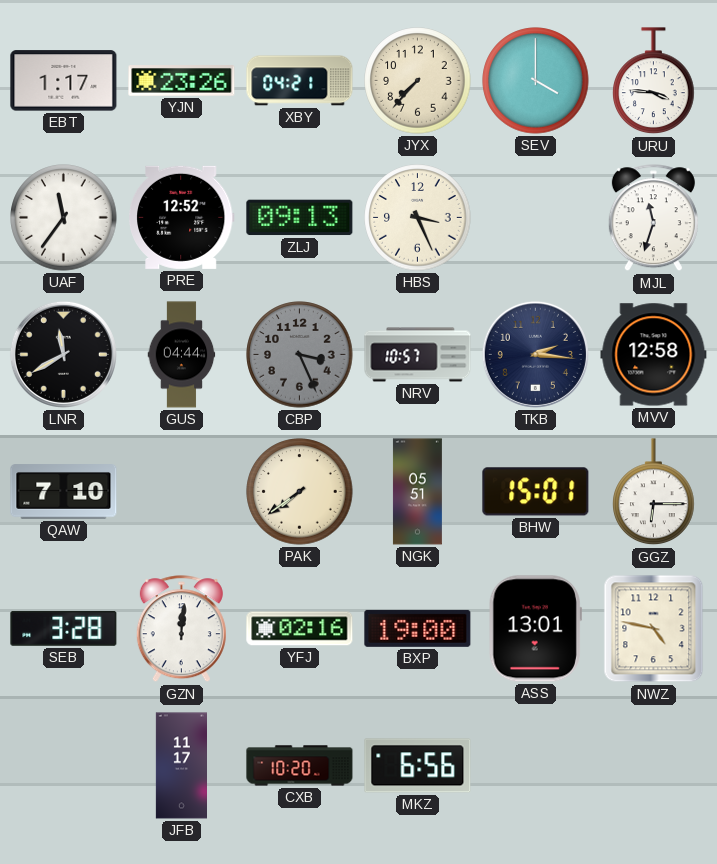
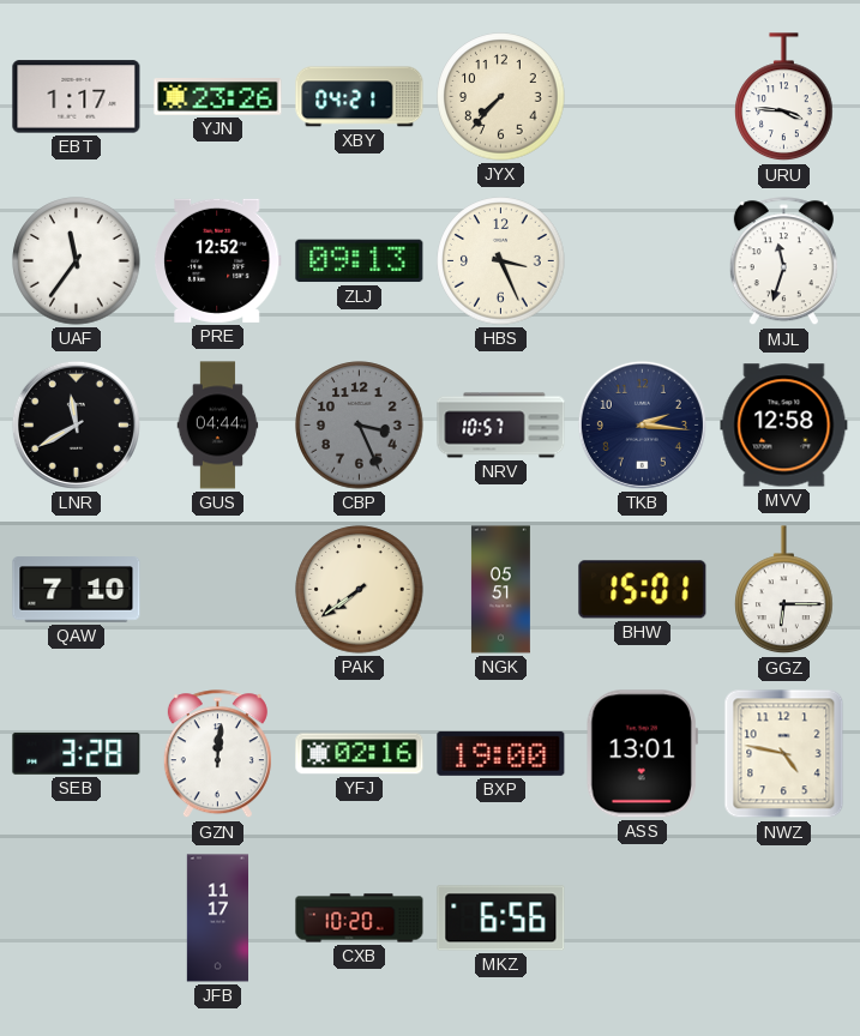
SEV: 4:00 -> none
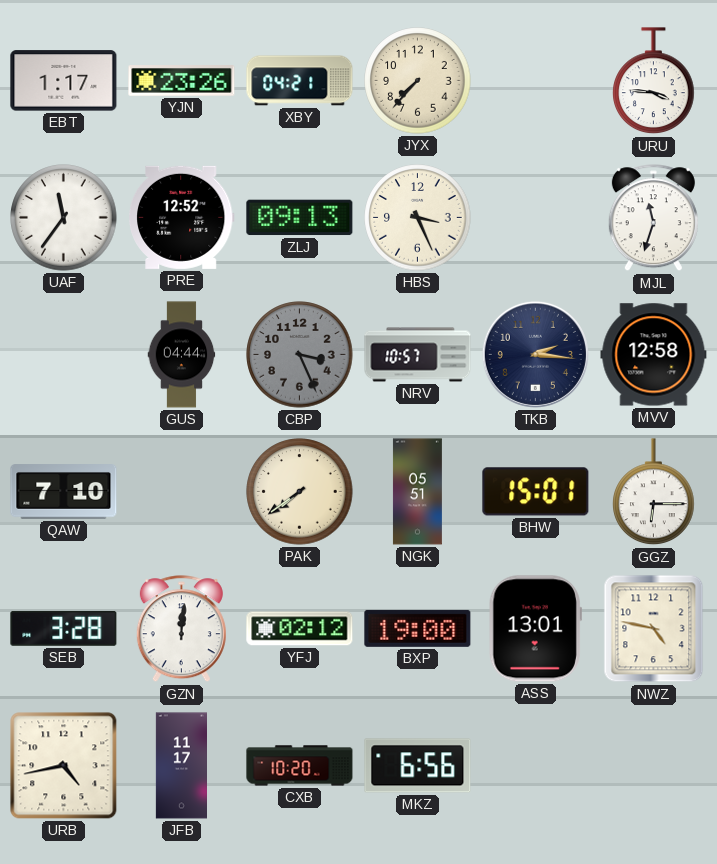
LNR: 11:40 -> none
YFJ: 02:16 -> 02:12
URB: none -> 4:43
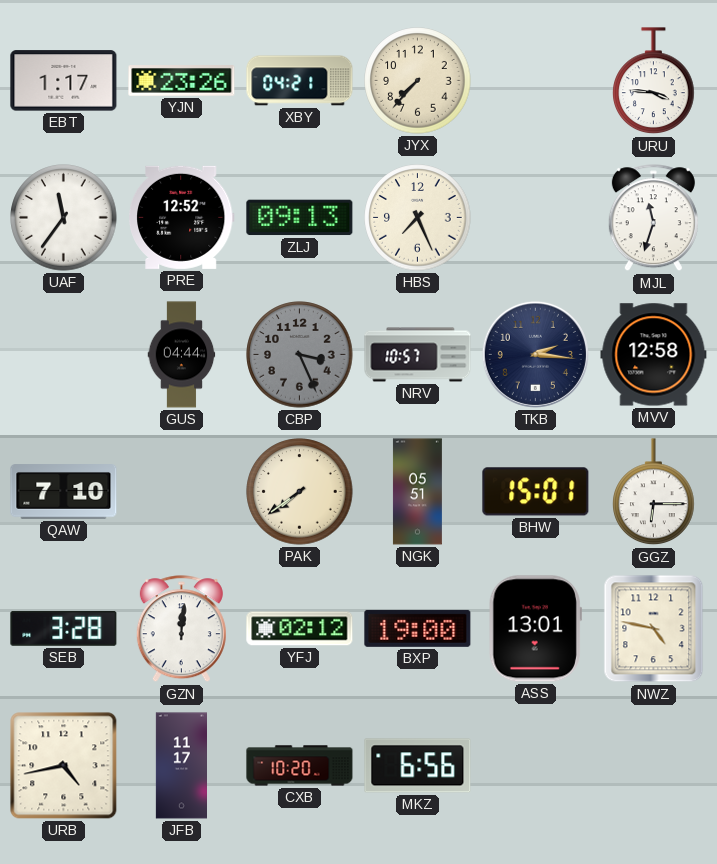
HBS: 3:26 -> 7:26
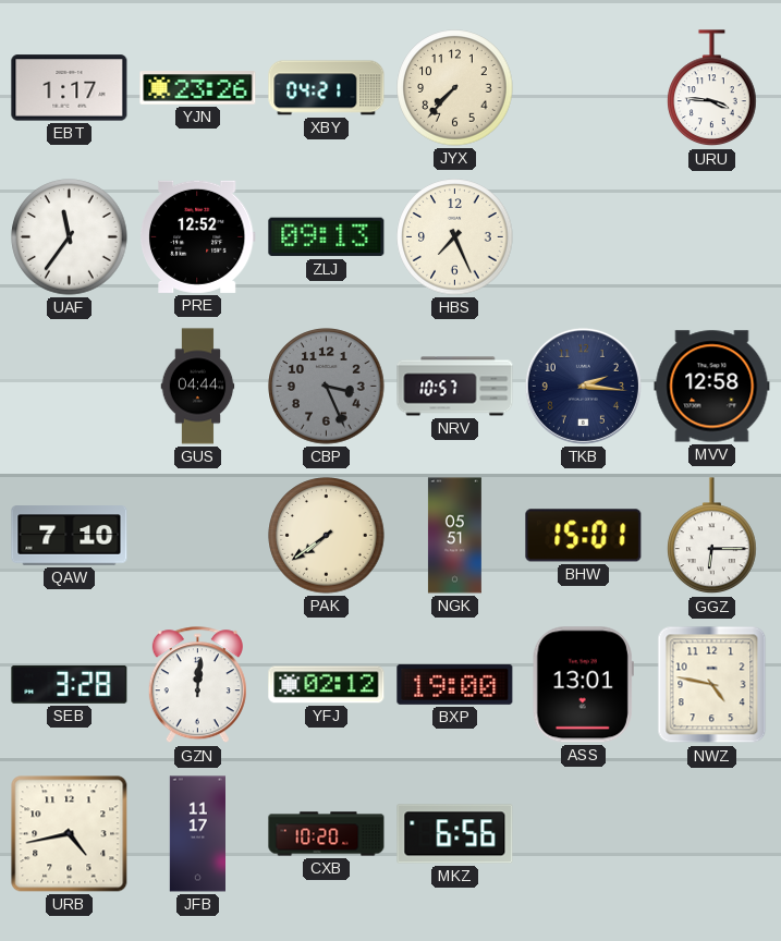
MJL: 11:33 -> none
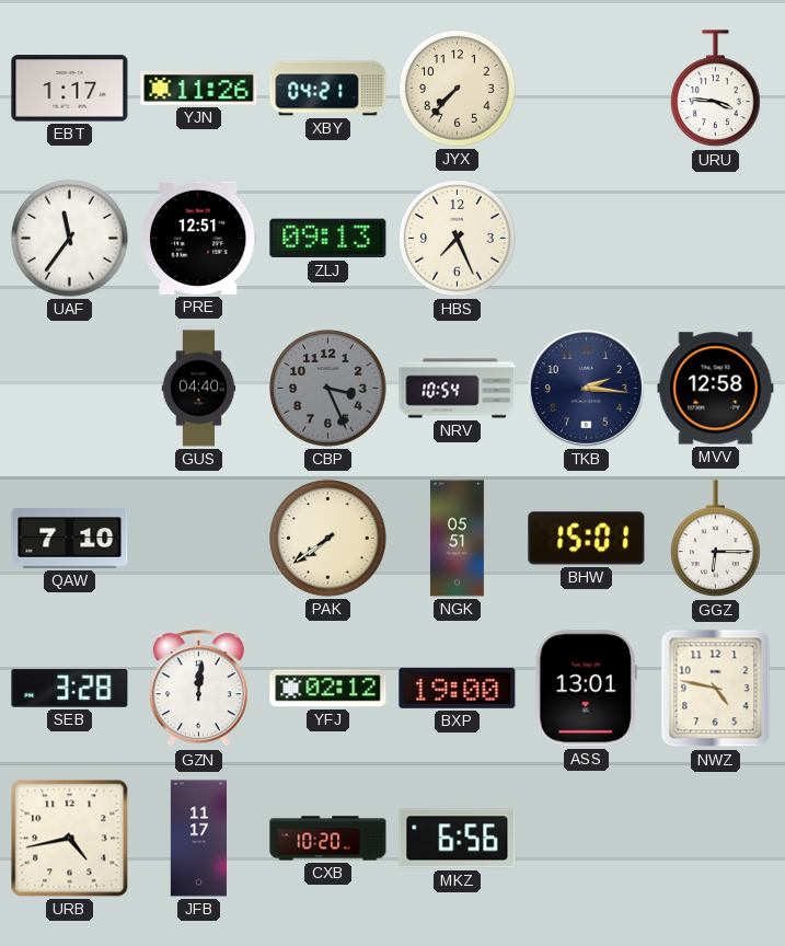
YJN: 23:26 -> 11:26
PRE: 12:52 -> 12:51
GUS: 04:44 -> 04:40
NRV: 10:57 -> 10:54
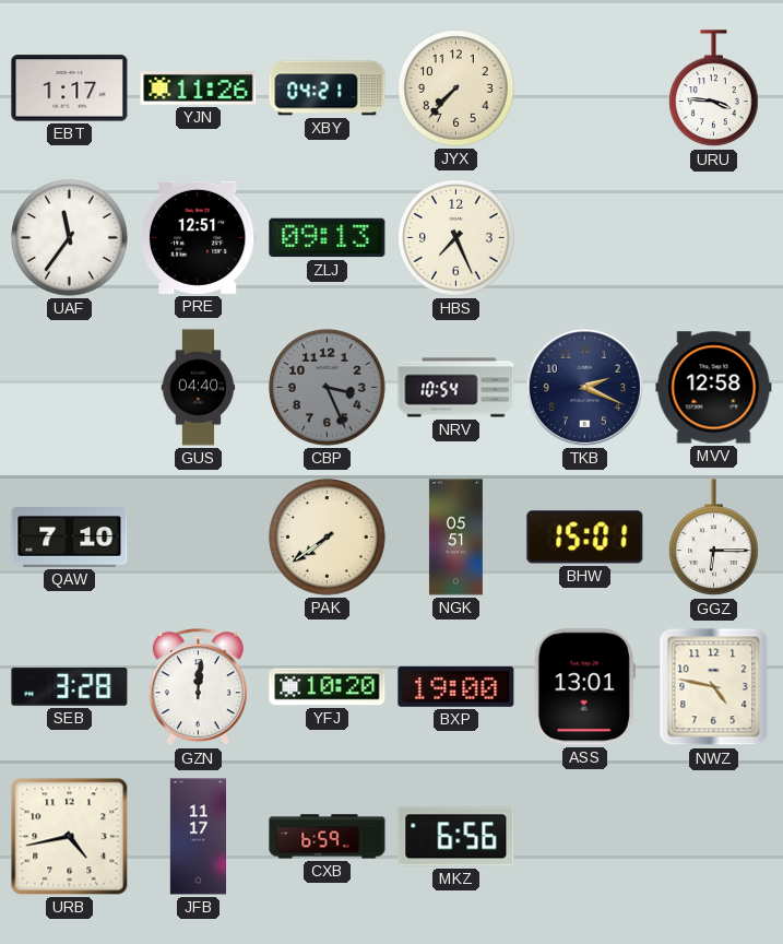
TKB: 2:16 -> 2:19
YFJ: 02:12 -> 10:20
CXB: 10:20 -> 6:59
